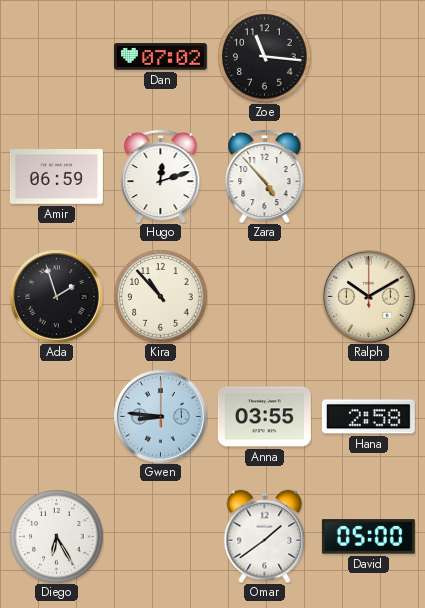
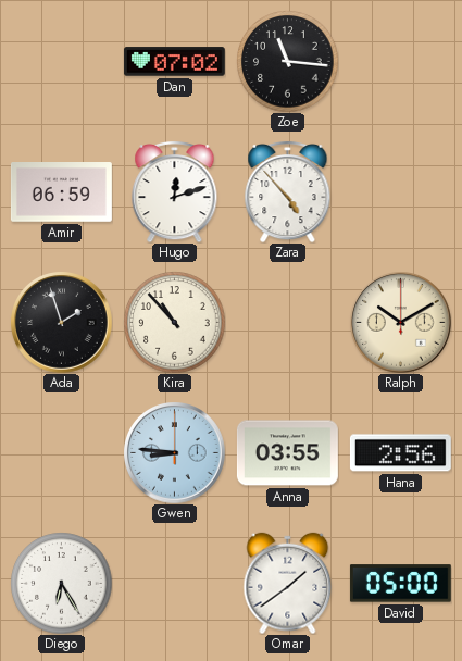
Hana: 2:58 -> 2:56
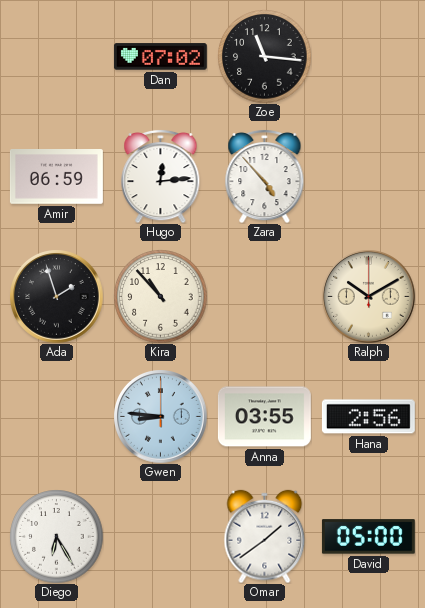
Hugo: 12:12 -> 12:14
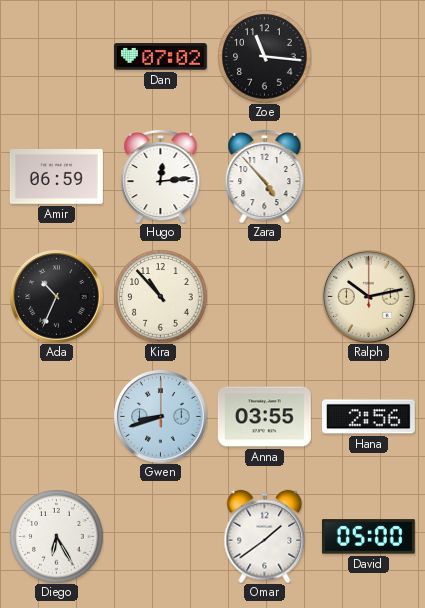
Ada: 1:57 -> 10:34
Ralph: 10:10 -> 10:13
Gwen: 8:46 -> 8:42
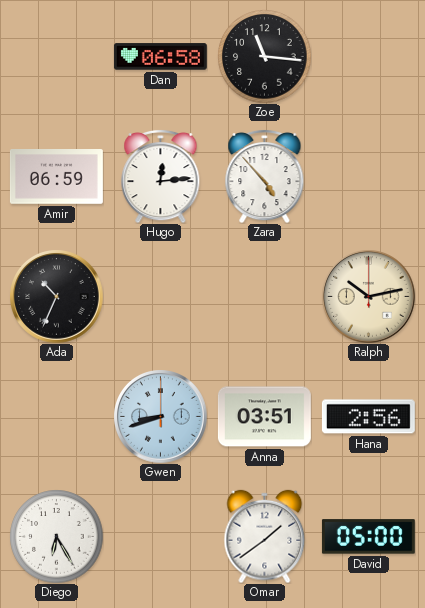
Dan: 07:02 -> 06:58
Kira: 10:53 -> none
Anna: 03:55 -> 03:51
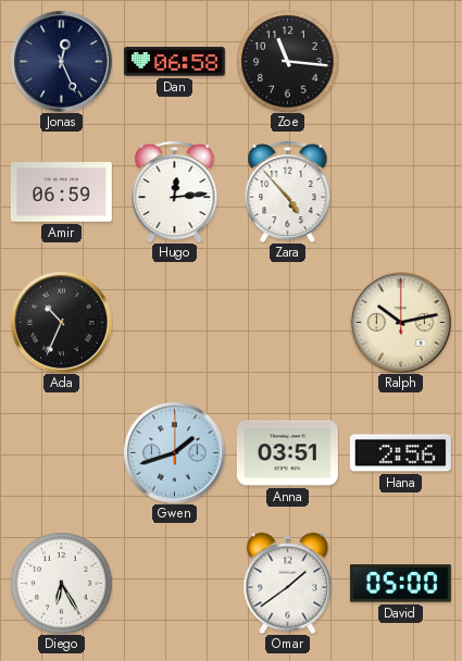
Jonas: none -> 12:26
Gwen: 8:42 -> 1:42
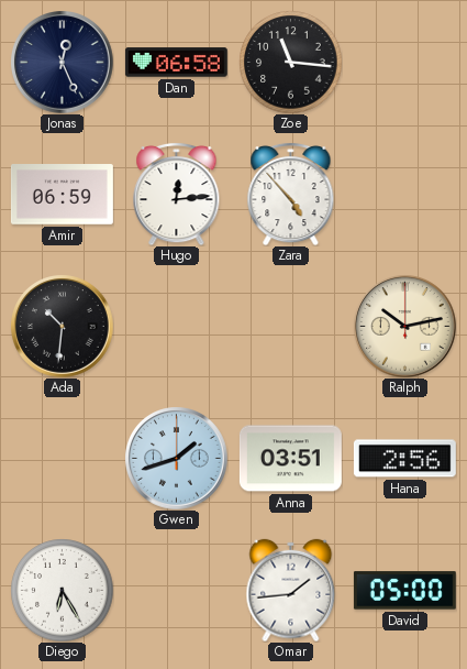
Ada: 10:34 -> 10:31
Omar: 1:39 -> 1:44
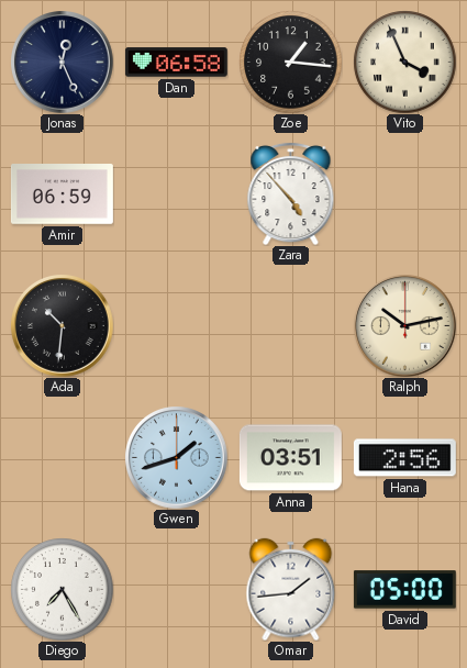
Zoe: 11:16 -> 1:16
Vito: none -> 3:56
Hugo: 12:14 -> none
Diego: 6:25 -> 7:25
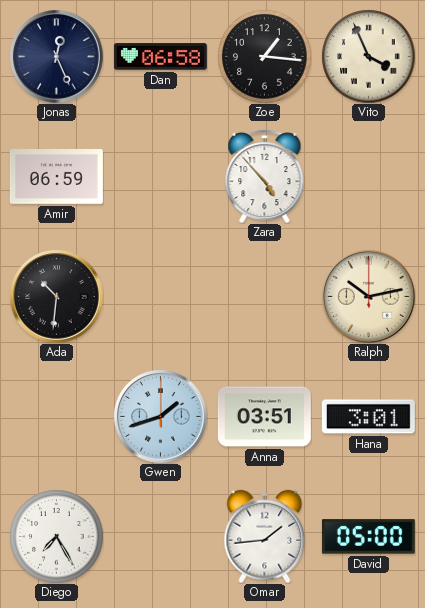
Hana: 2:56 -> 3:01
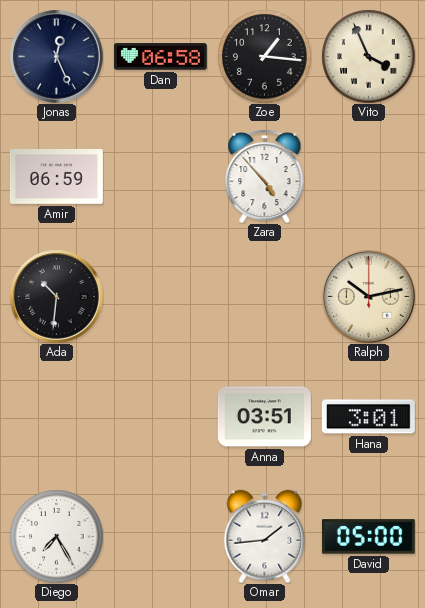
Gwen: 1:42 -> none
